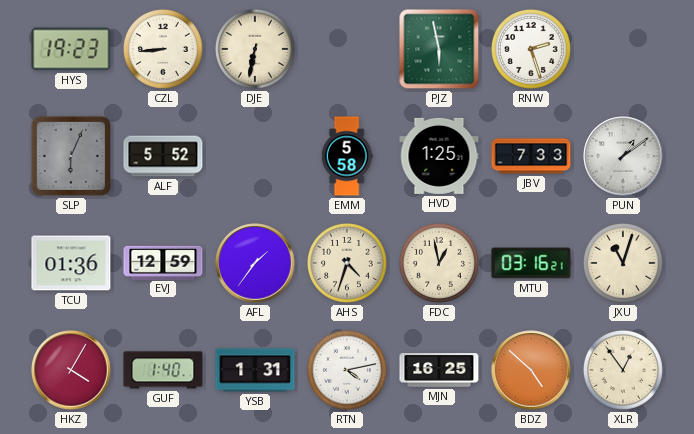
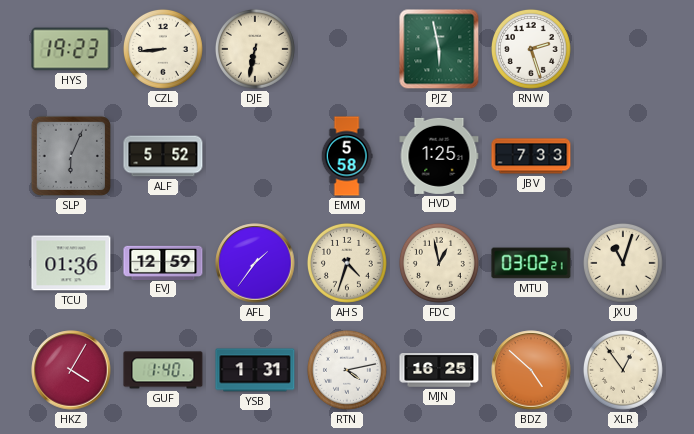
PUN: 1:09 -> none
MTU: 03:16 -> 03:02
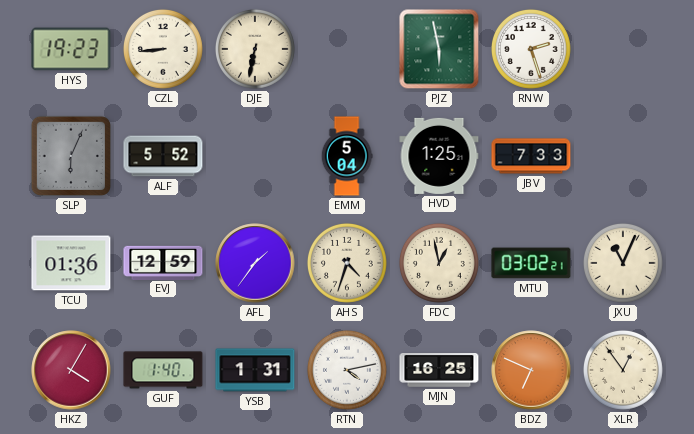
EMM: 5:58 -> 5:04
JXU: 11:03 -> 11:04
BDZ: 4:52 -> 6:49
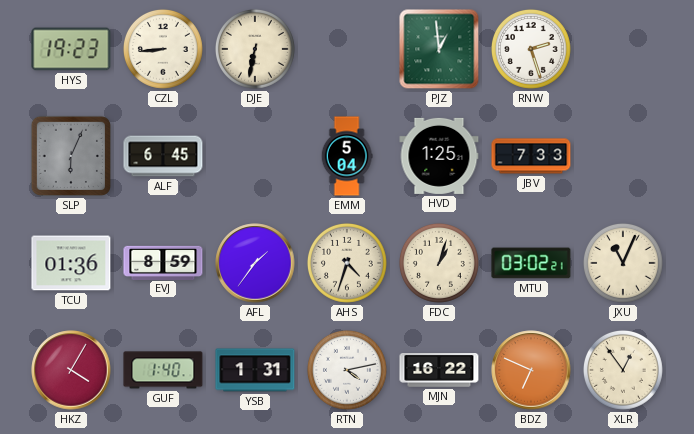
PJZ: 5:58 -> 12:59
ALF: 5:52 -> 6:45
EVJ: 12:59 -> 8:59
FDC: 12:58 -> 1:03
MJN: 16:25 -> 16:22
